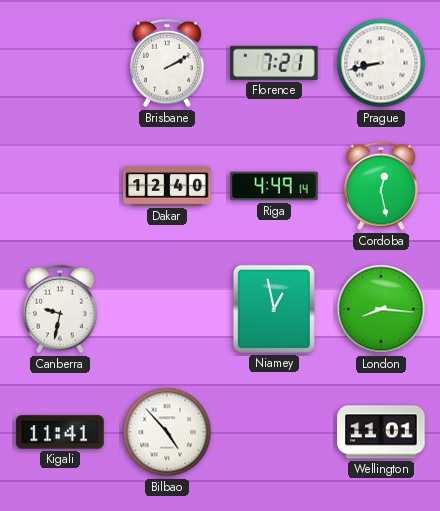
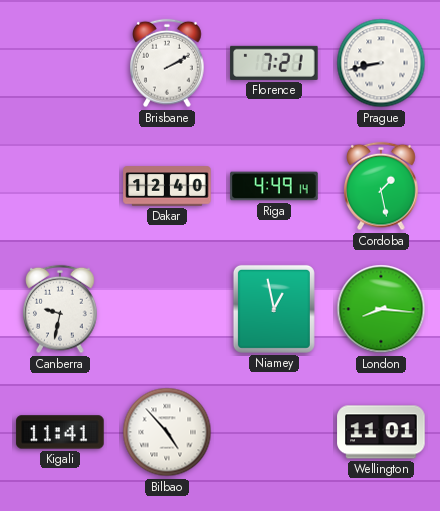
Cordoba: 12:28 -> 1:28
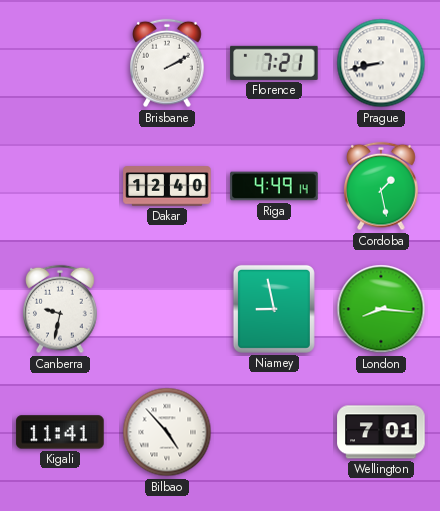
Niamey: 12:58 -> 8:58
Wellington: 11:01 -> 7:01
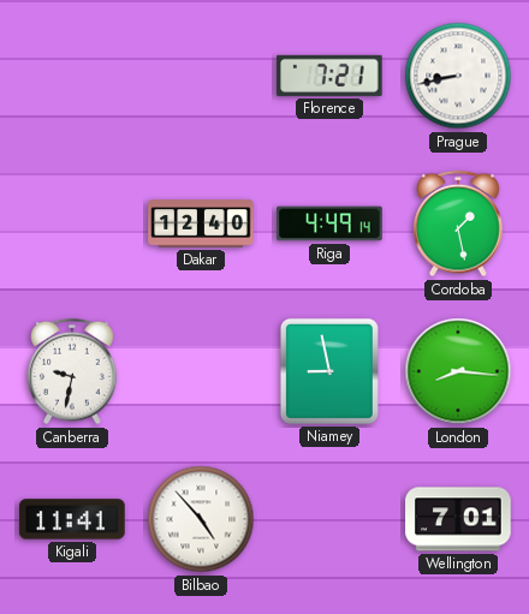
Brisbane: 2:10 -> none
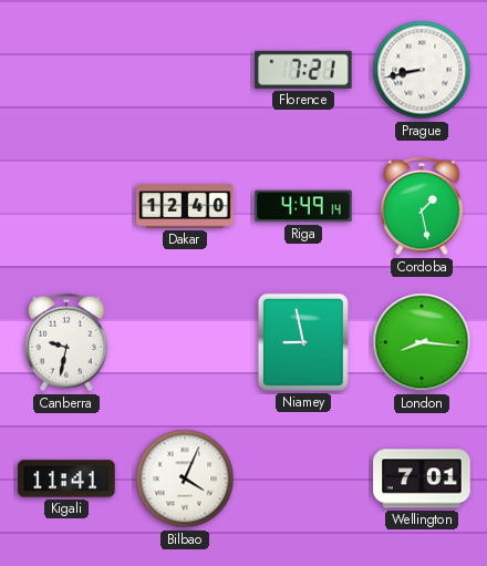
Bilbao: 4:53 -> 4:04
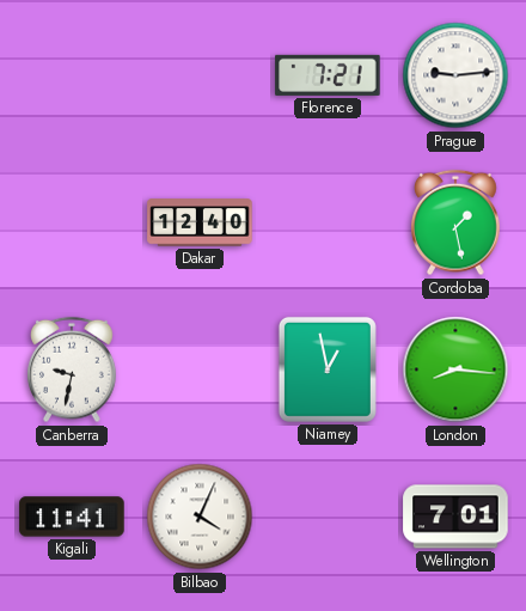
Prague: 8:43 -> 9:14
Riga: 4:49 -> none
Niamey: 8:58 -> 12:58
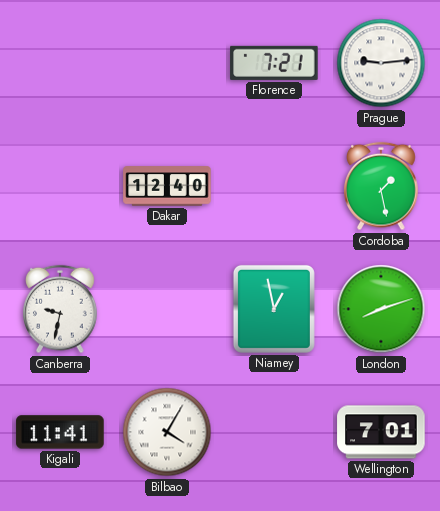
London: 8:16 -> 8:12
Bilbao: 4:04 -> 4:05
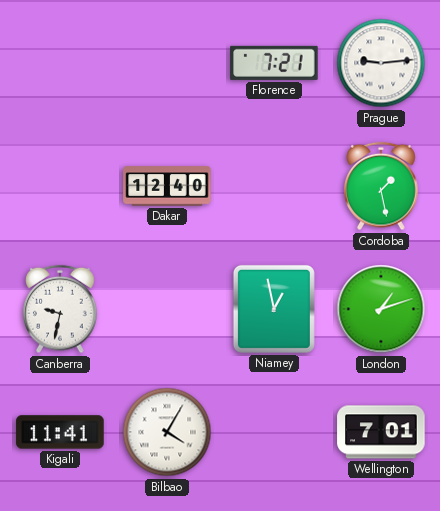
London: 8:12 -> 1:12
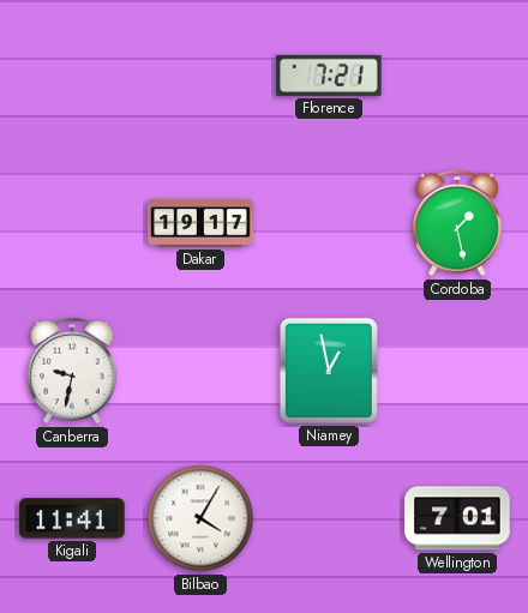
Prague: 9:14 -> none
Dakar: 12:40 -> 19:17
London: 1:12 -> none
